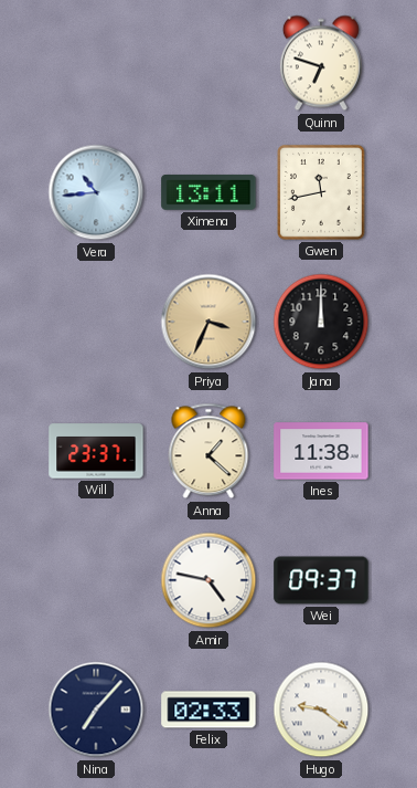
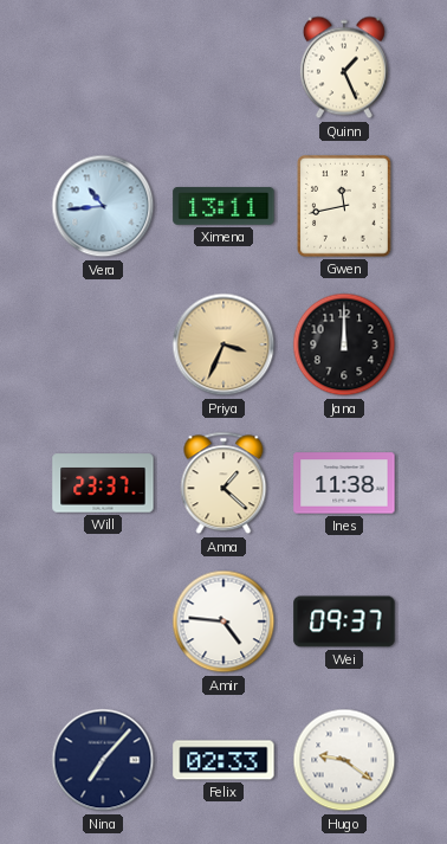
Quinn: 6:48 -> 1:26
Amir: 4:47 -> 4:46
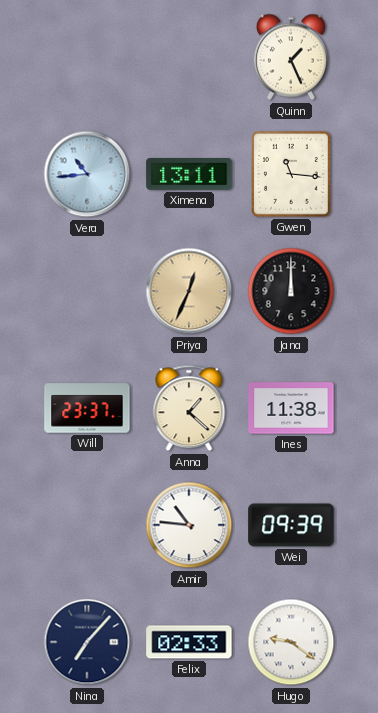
Gwen: 11:43 -> 11:16
Priya: 3:34 -> 12:34
Amir: 4:46 -> 10:46
Wei: 09:37 -> 09:39
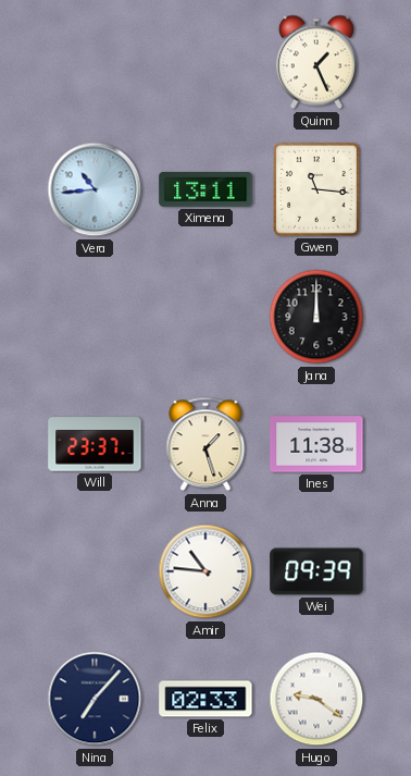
Priya: 12:34 -> none
Anna: 1:22 -> 1:27
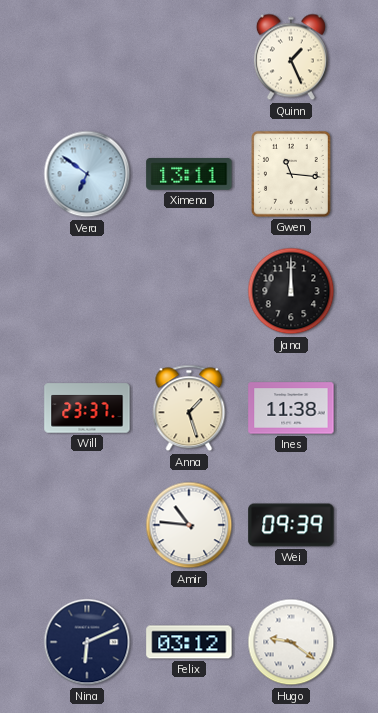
Vera: 10:44 -> 6:51
Nina: 7:07 -> 6:11
Felix: 02:33 -> 03:12
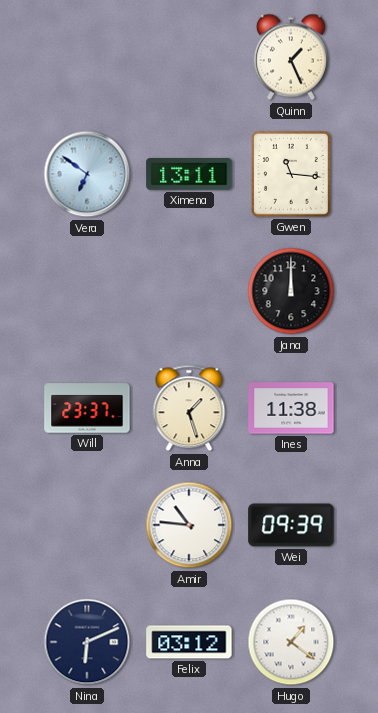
Hugo: 9:21 -> 1:21
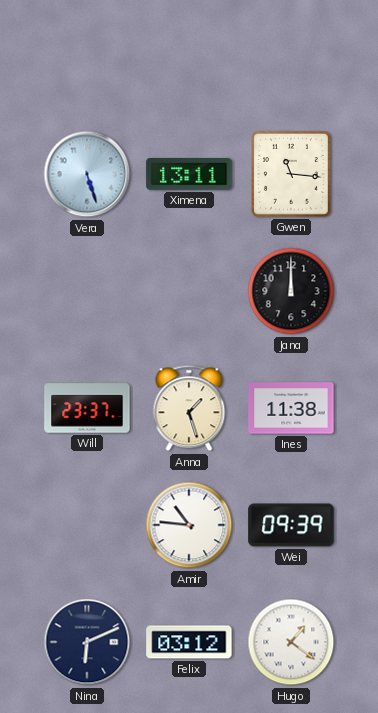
Quinn: 1:26 -> none
Vera: 6:51 -> 5:27
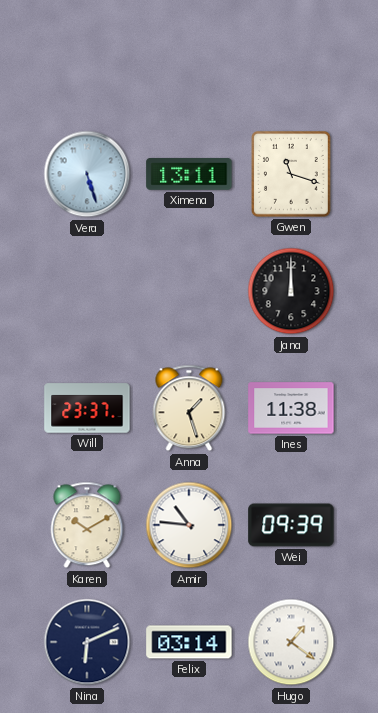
Gwen: 11:16 -> 11:18
Karen: none -> 10:10
Felix: 03:12 -> 03:14
